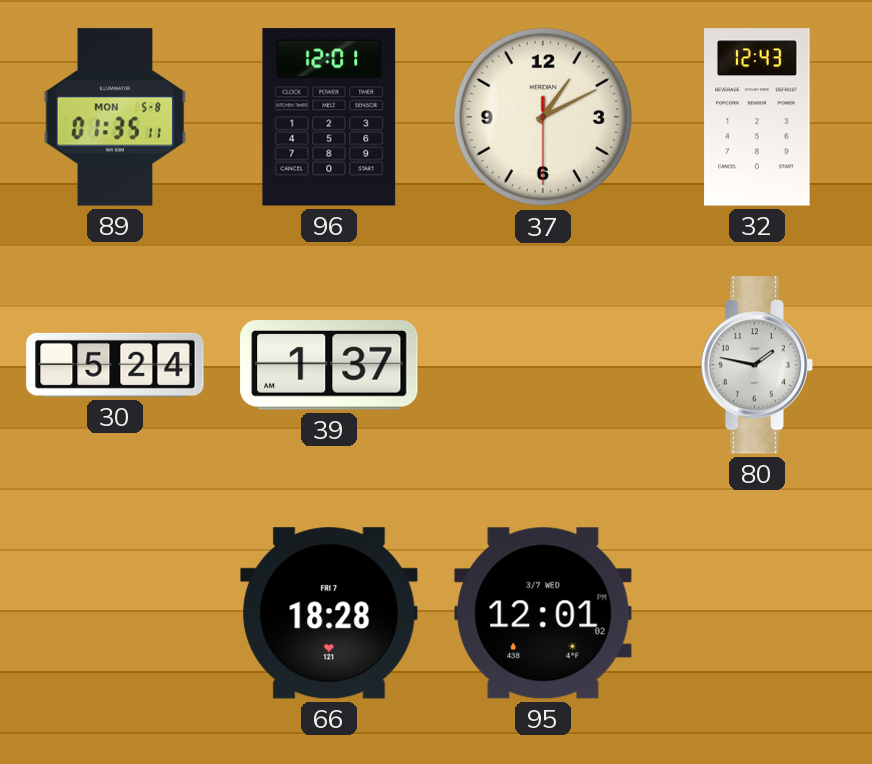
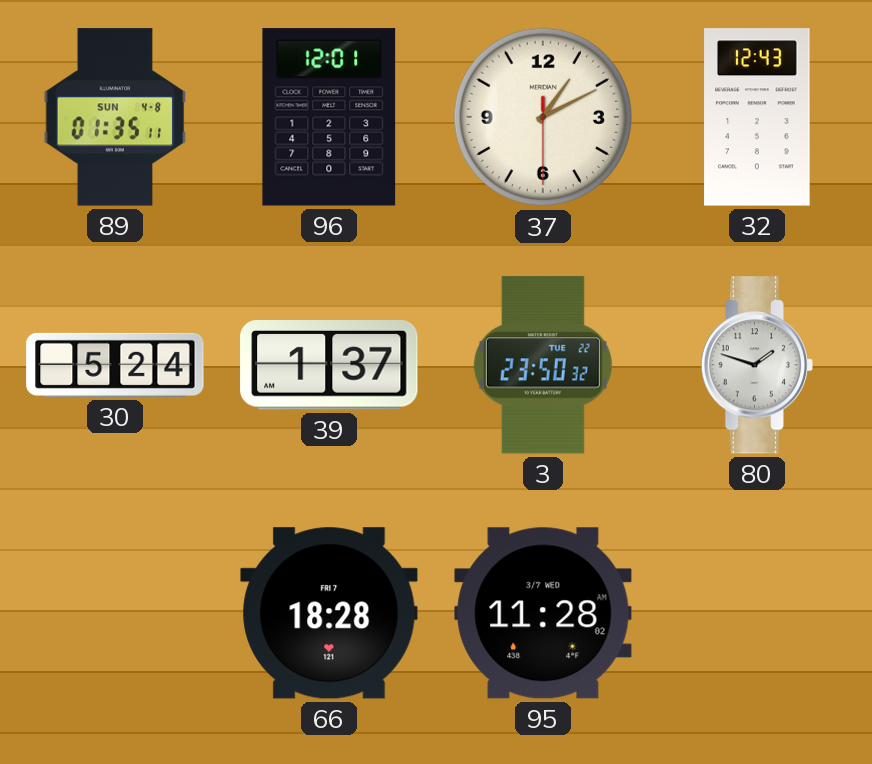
89 date: MON 5-8 -> SUN 4-8
3: none -> 23:50
80: 1:47 -> 1:48
95: 12:01 -> 11:28
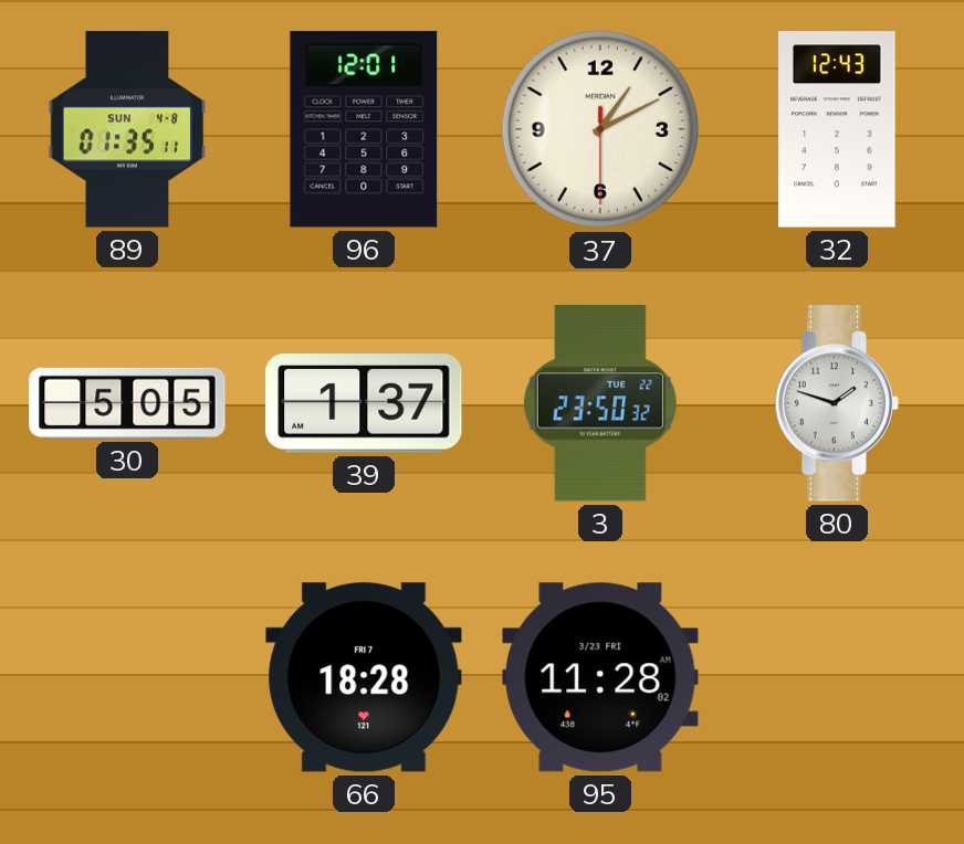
30: 5:24 -> 5:05
95 date: 3/7 WED -> 3/23 FRI
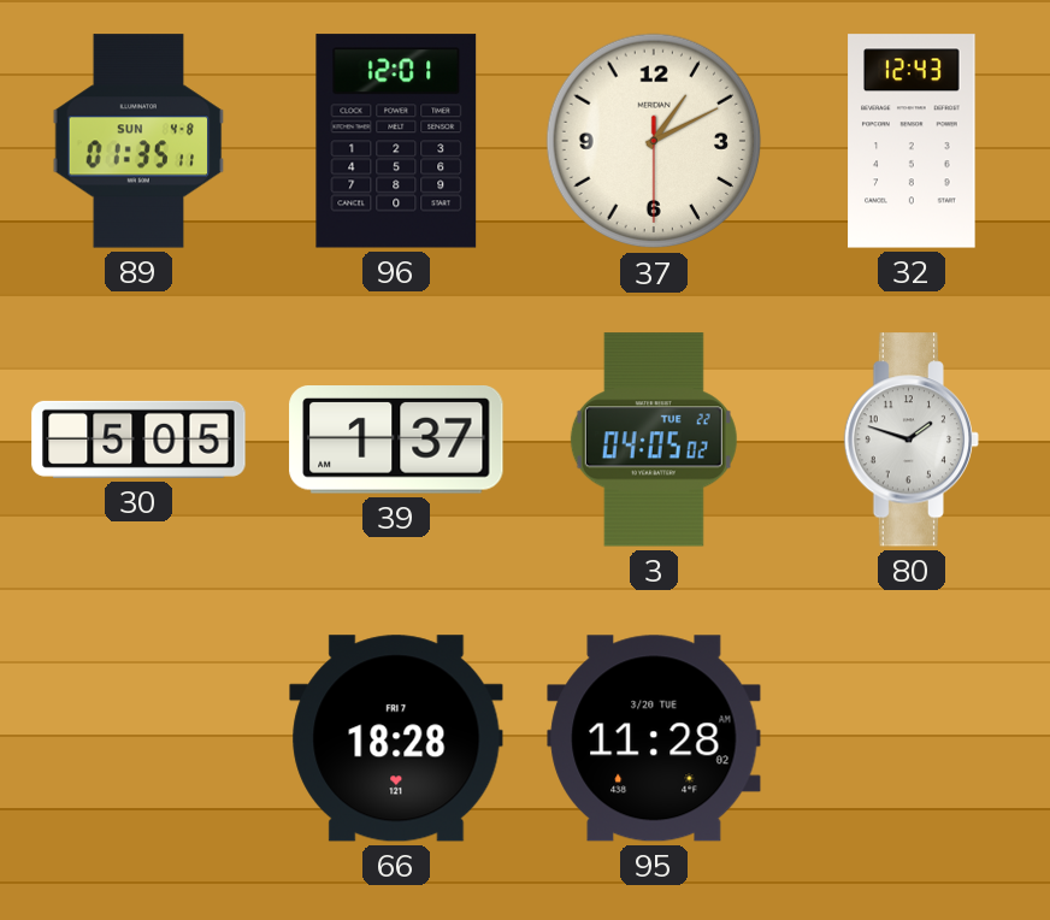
3: 23:50 -> 04:05
95 date: 3/23 FRI -> 3/20 TUE
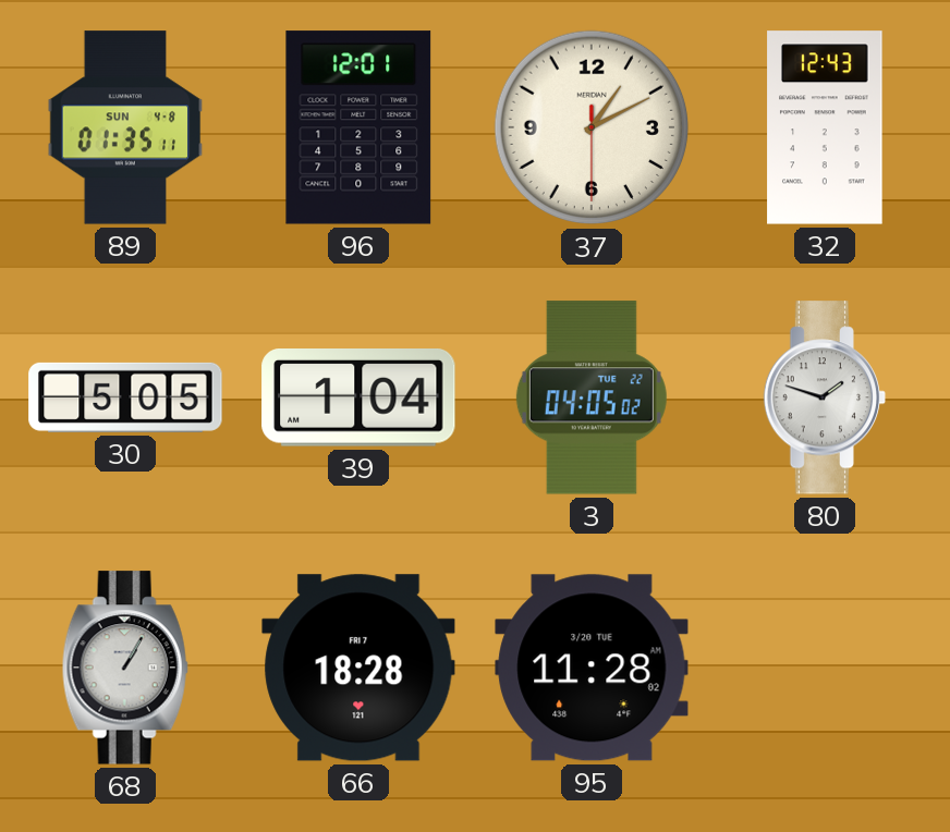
39: 1:37 -> 1:04
68: none -> 1:05
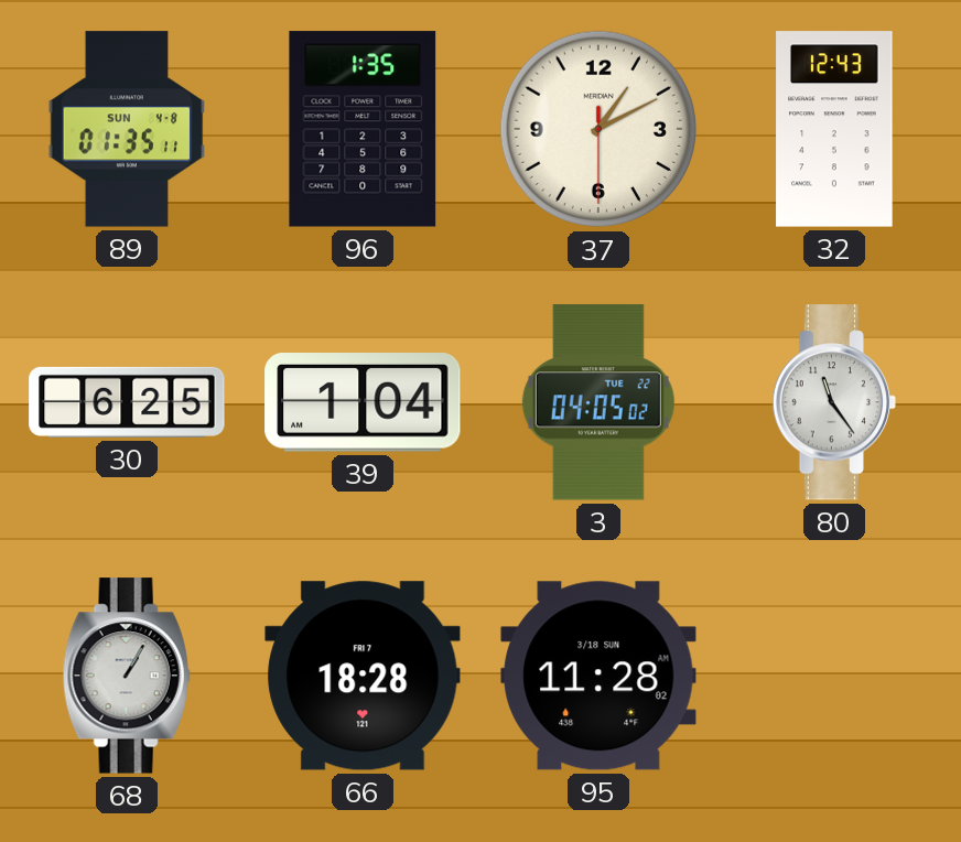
96: 12:01 -> 1:35
30: 5:05 -> 6:25
80: 1:48 -> 11:24
95 date: 3/20 TUE -> 3/18 SUN
